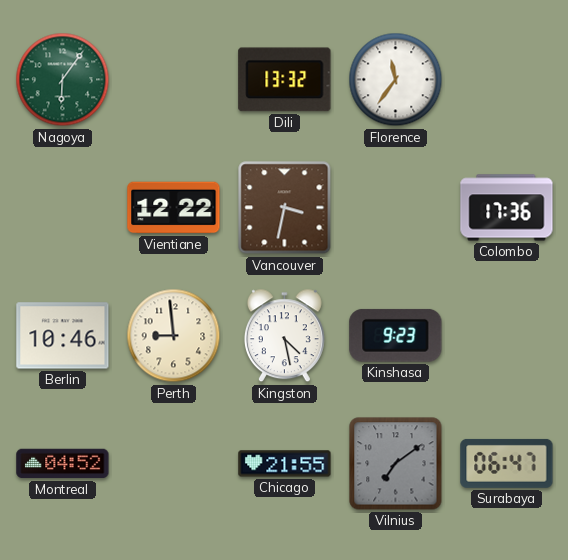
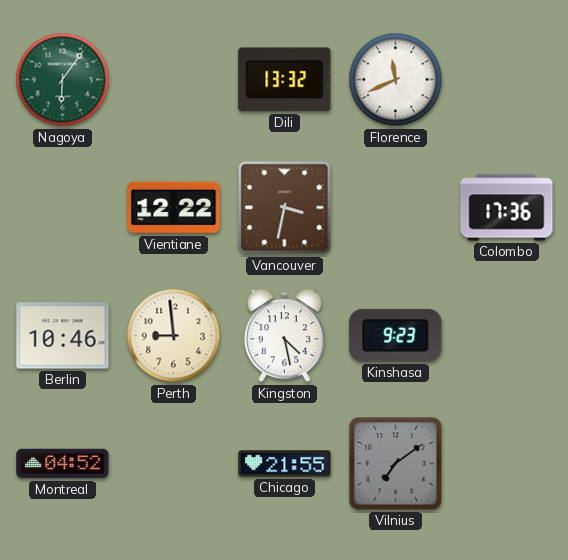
Florence: 11:36 -> 11:41
Surabaya: 06:47 -> none
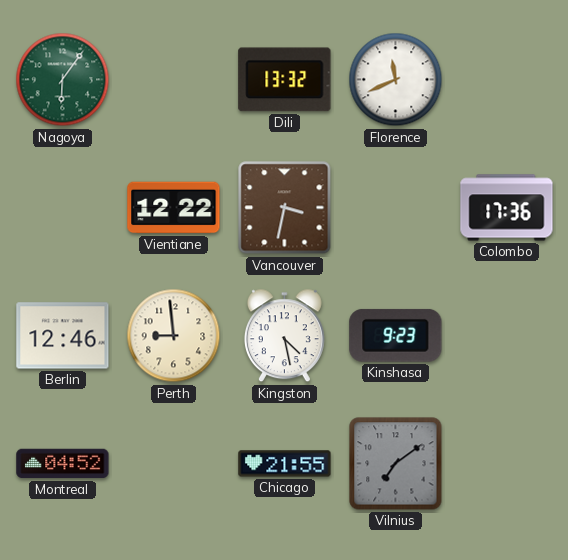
Berlin: 10:46 -> 12:46
